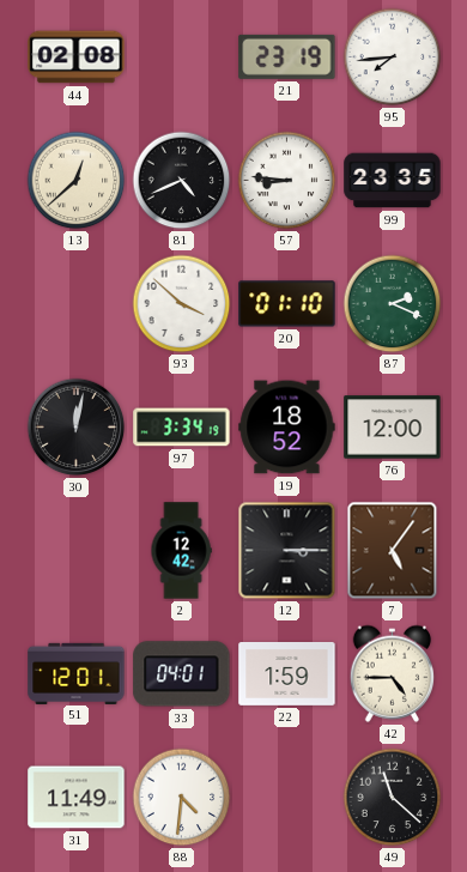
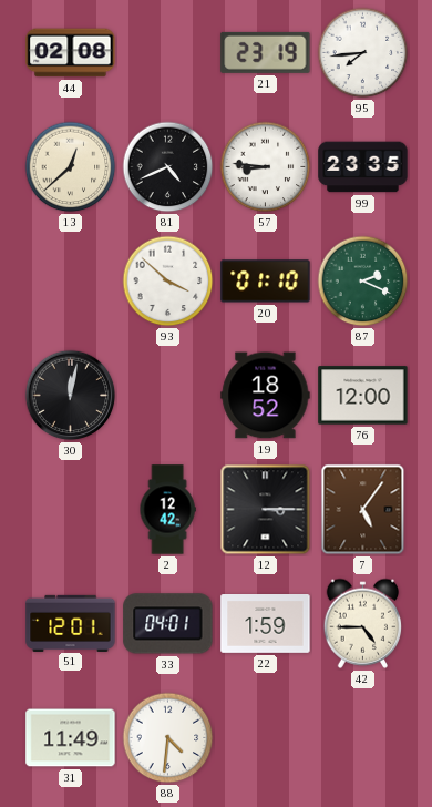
97: 3:34 -> none
49: 11:22 -> none
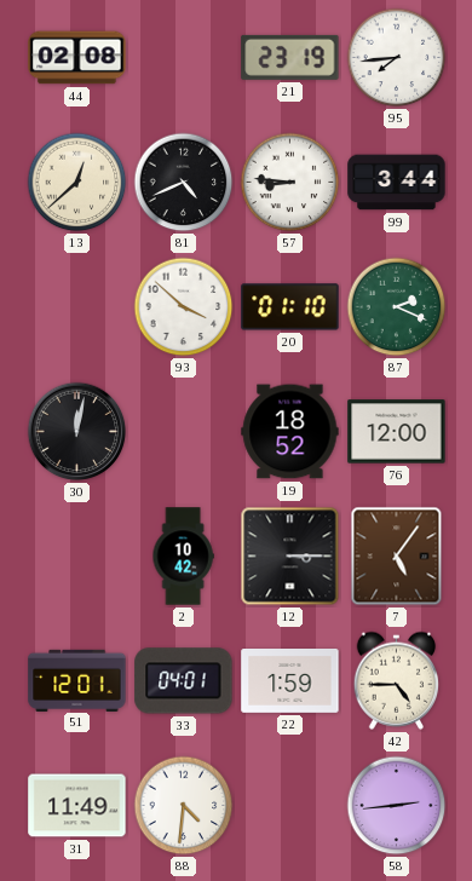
99: 23:35 -> 3:44
2: 12:42 -> 10:42
58: none -> 2:44
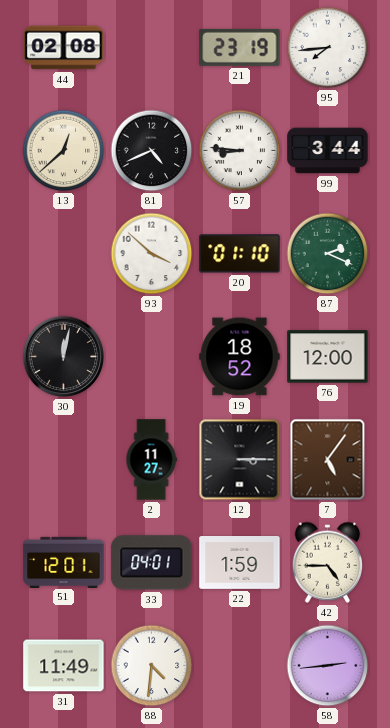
2: 10:42 -> 11:27
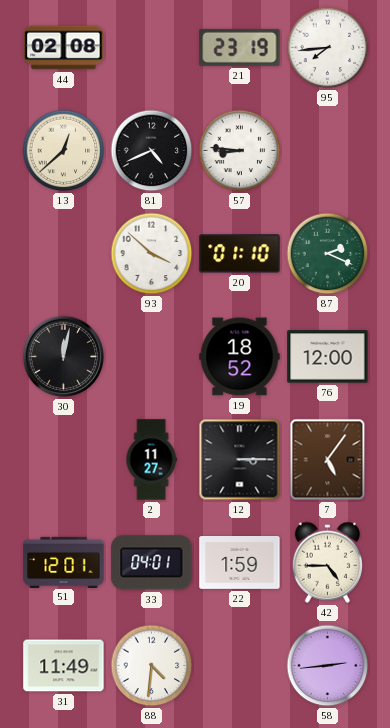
99: 3:44 -> none
